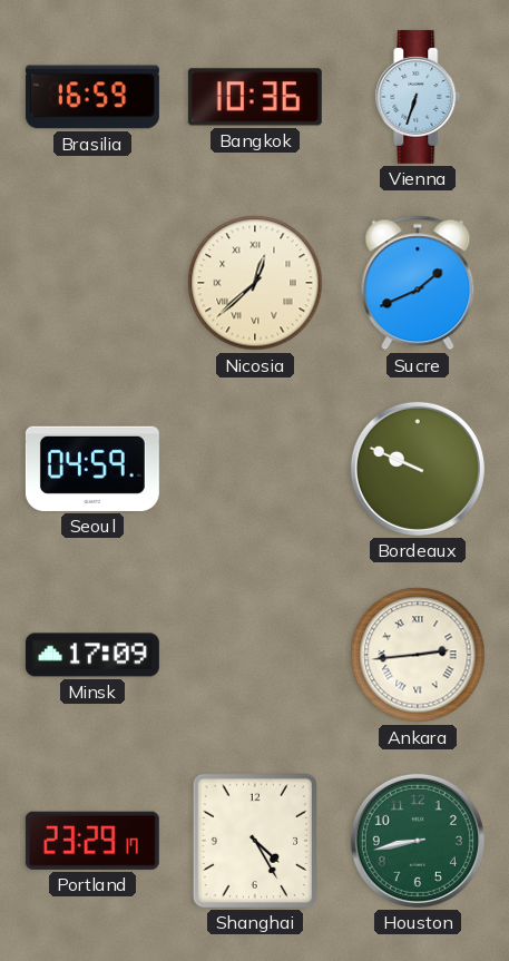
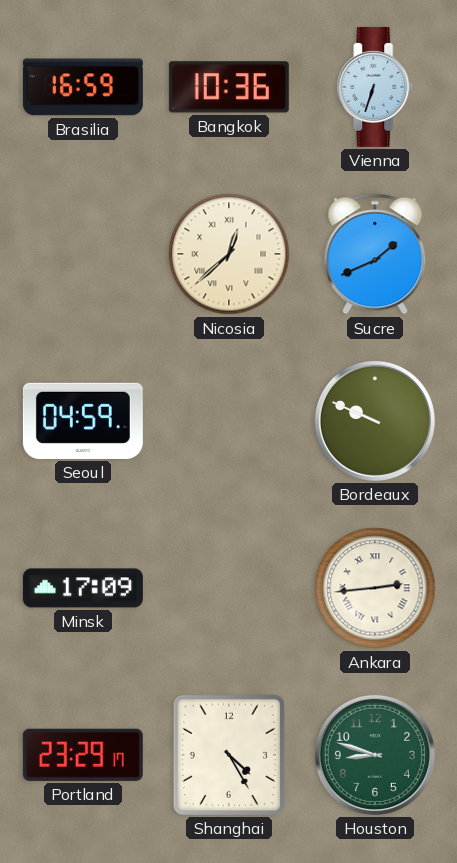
Houston: 8:43 -> 8:48
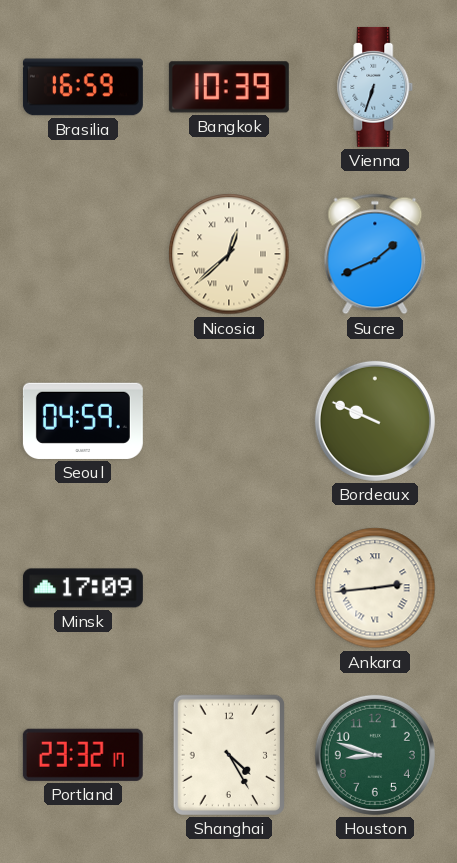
Bangkok: 10:36 -> 10:39
Portland: 23:29 -> 23:32
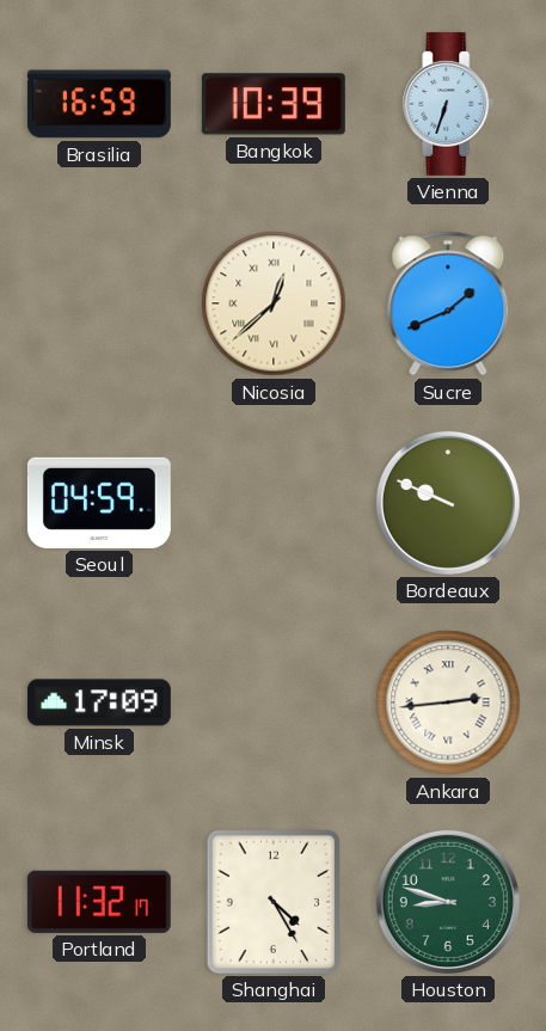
Portland: 23:32 -> 11:32
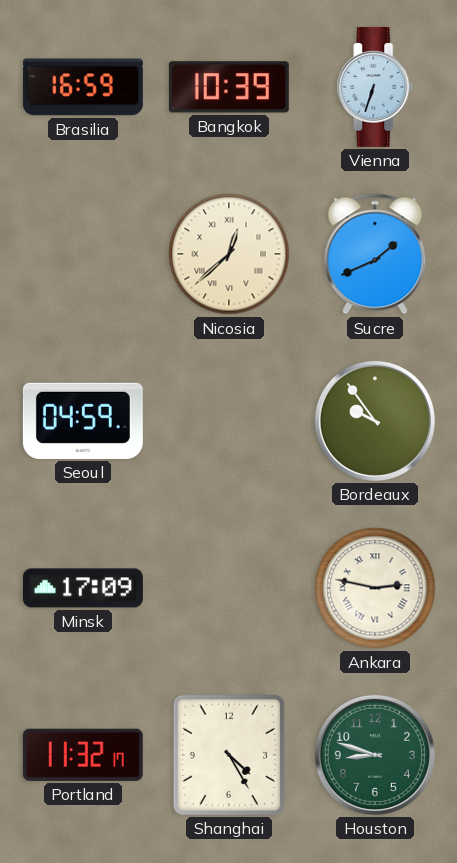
Bordeaux: 9:49 -> 9:54
Ankara: 2:44 -> 2:47
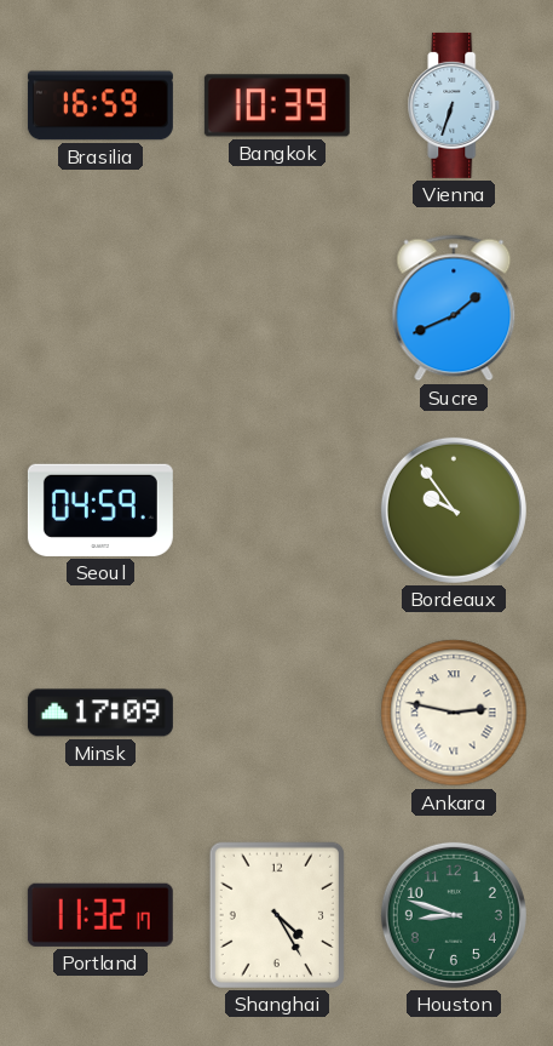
Nicosia: 12:38 -> none
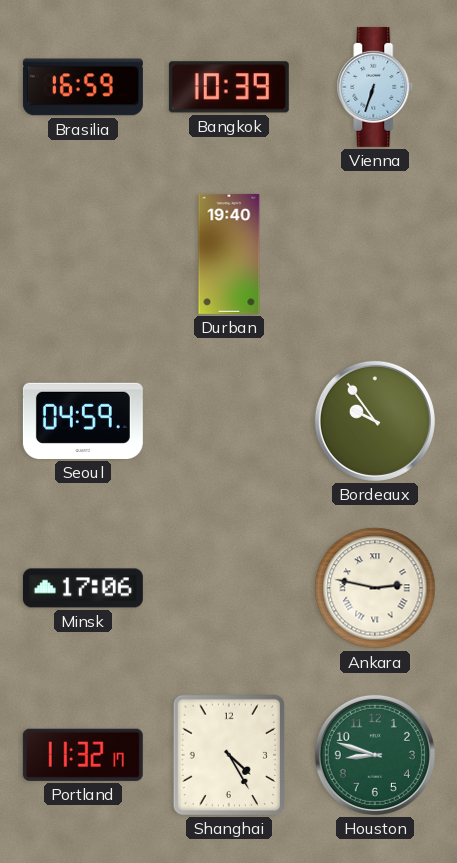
Durban: none -> 19:40
Sucre: 1:41 -> none
Minsk: 17:09 -> 17:06
